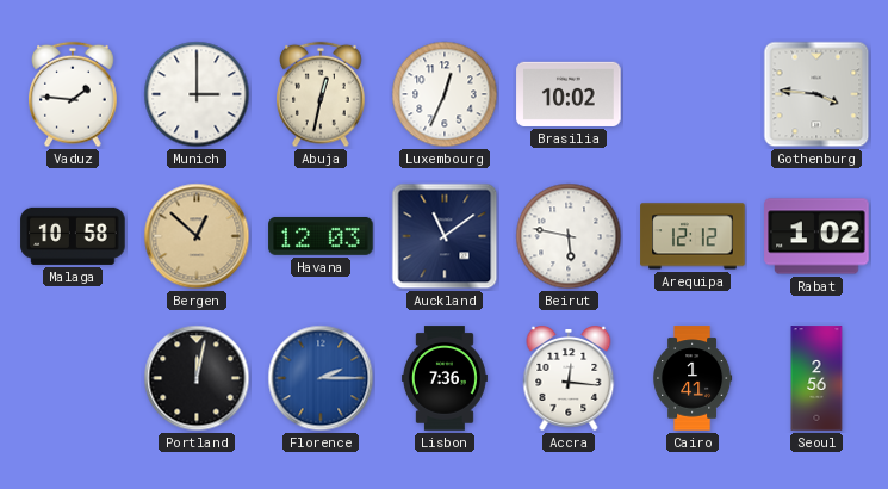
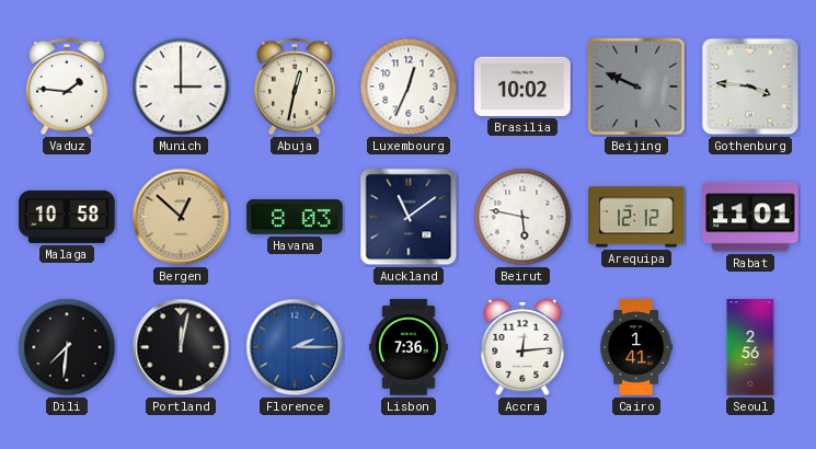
Beijing: none -> 9:49
Havana: 12:03 -> 8:03
Rabat: 1:02 -> 11:01
Dili: none -> 7:31
Accra: 12:16 -> 12:14
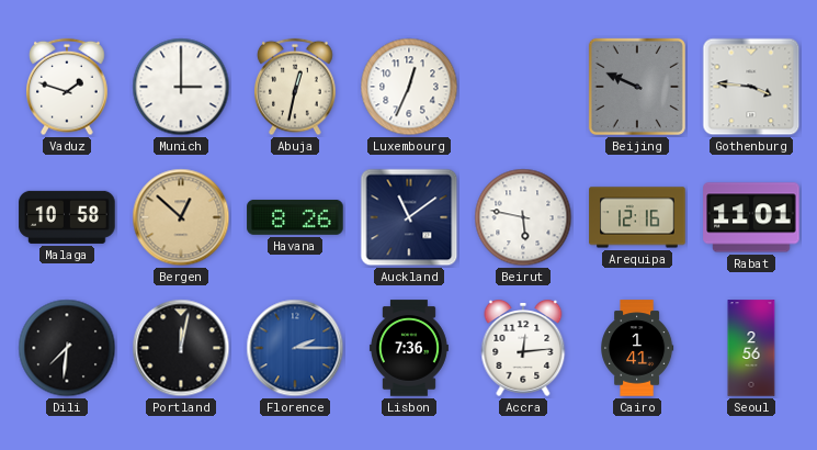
Vaduz: 1:46 -> 1:48
Brasilia: 10:02 -> none
Havana: 8:03 -> 8:26
Arequipa: 12:12 -> 12:16
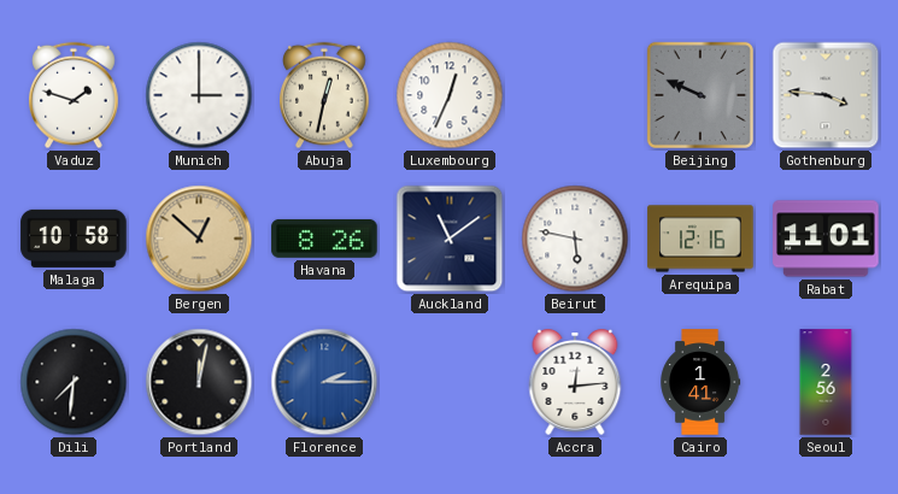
Lisbon: 7:36 -> none
